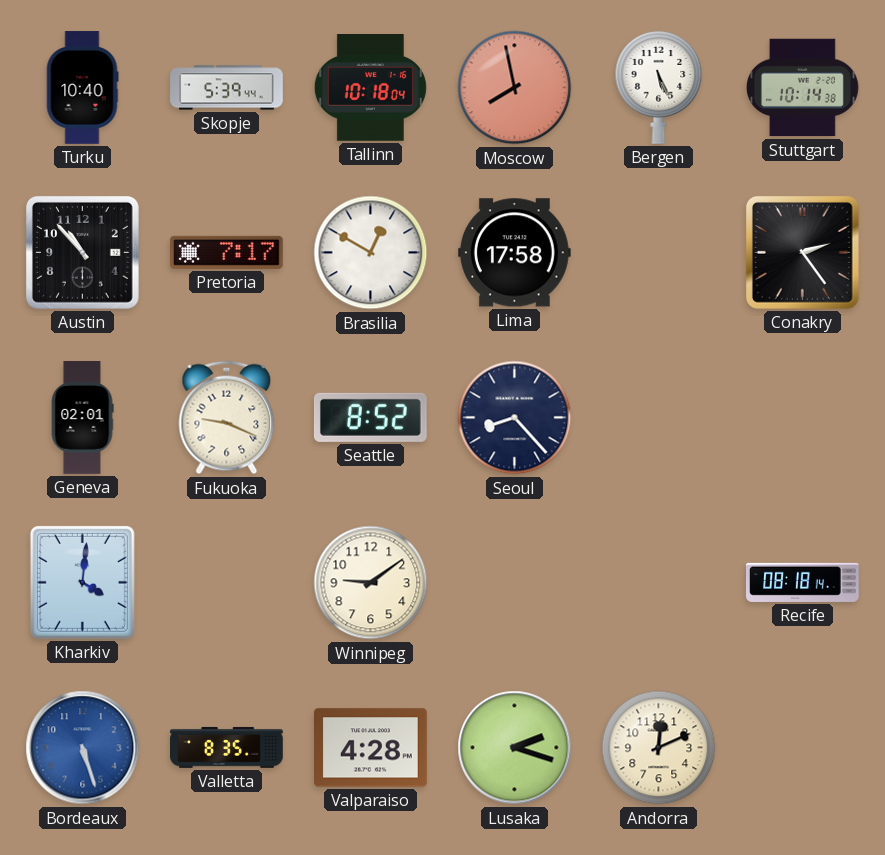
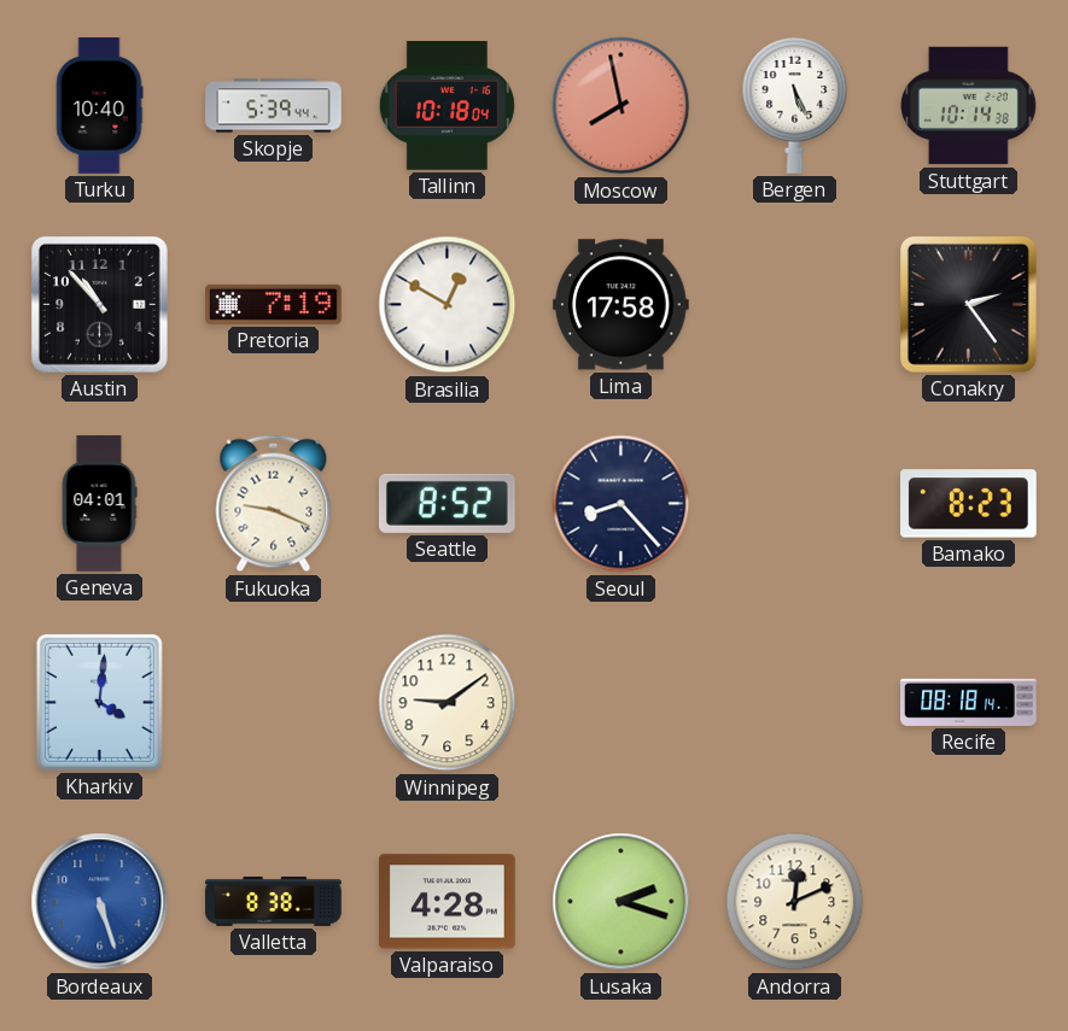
Pretoria: 7:17 -> 7:19
Geneva: 02:01 -> 04:01
Bamako: none -> 8:23
Valletta: 8:35 -> 8:38
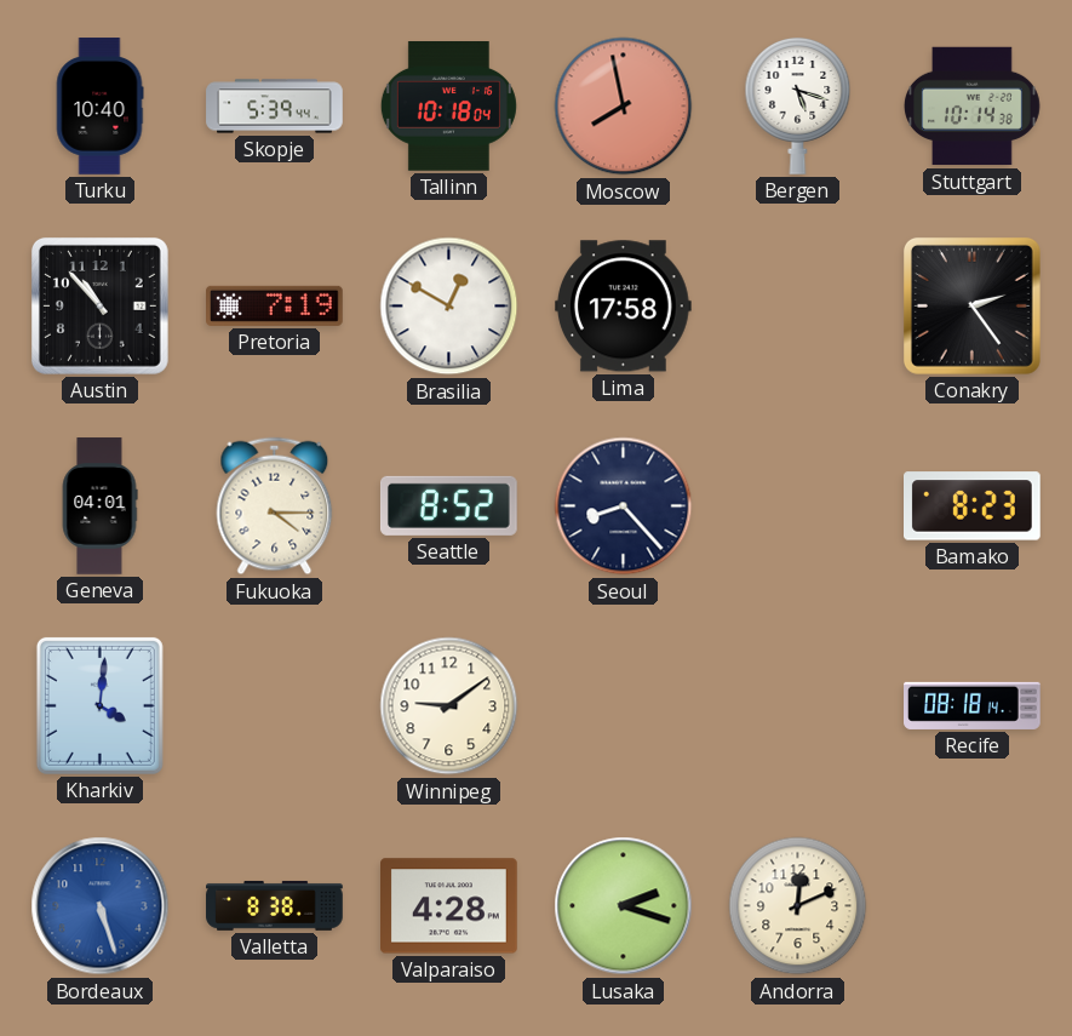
Bergen: 5:26 -> 5:18
Fukuoka: 9:19 -> 4:15
